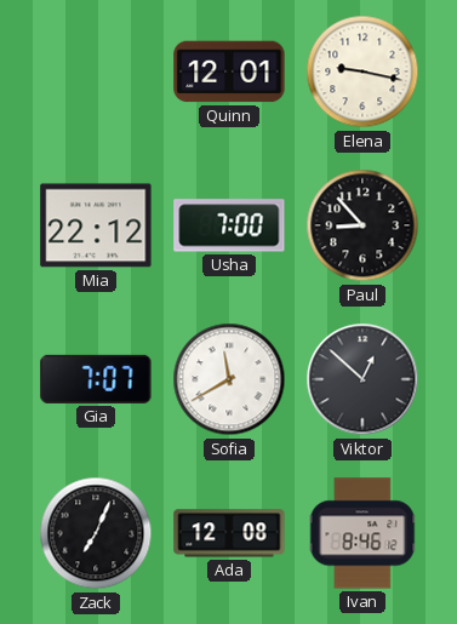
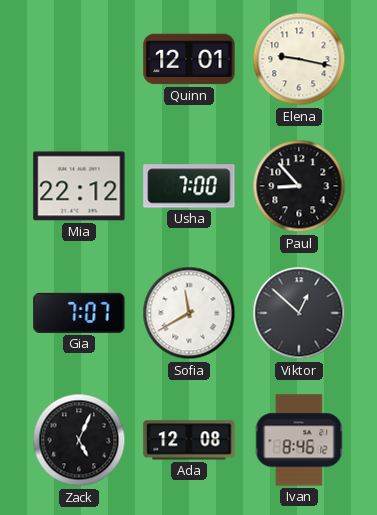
Zack: 7:04 -> 5:04
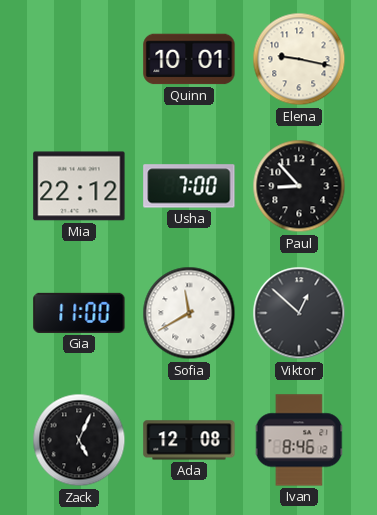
Quinn: 12:01 -> 10:01
Gia: 7:07 -> 11:00
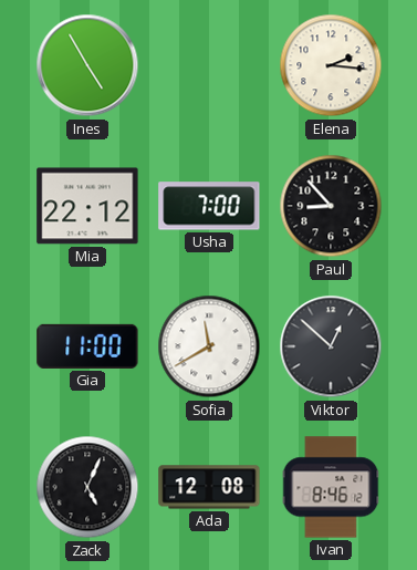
Ines: none -> 4:55
Quinn: 10:01 -> none
Elena: 9:17 -> 2:16
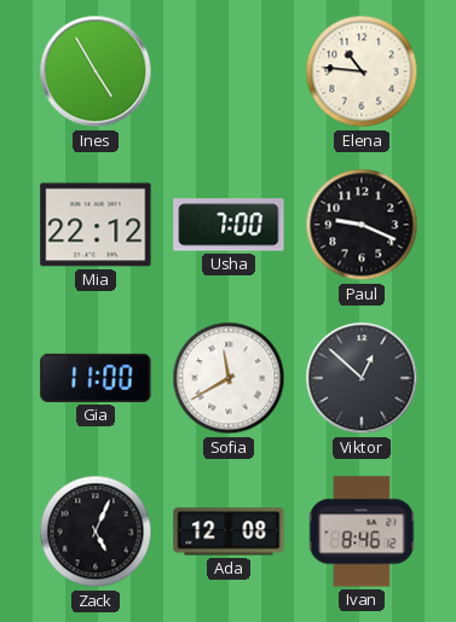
Elena: 2:16 -> 10:46
Paul: 8:53 -> 9:19
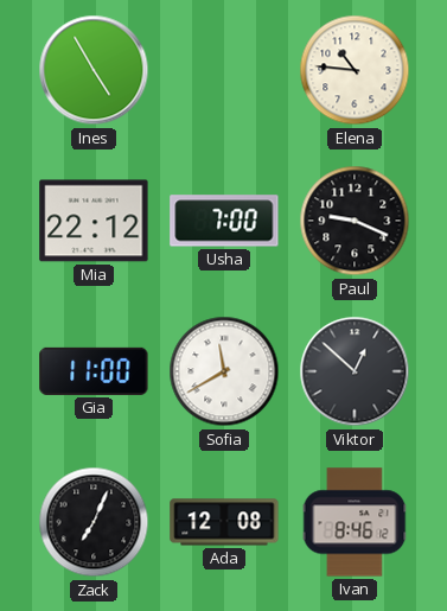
Zack: 5:04 -> 7:04
